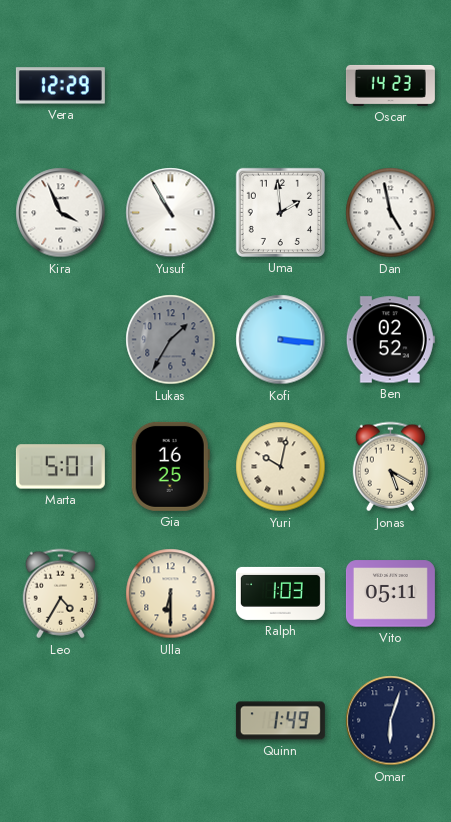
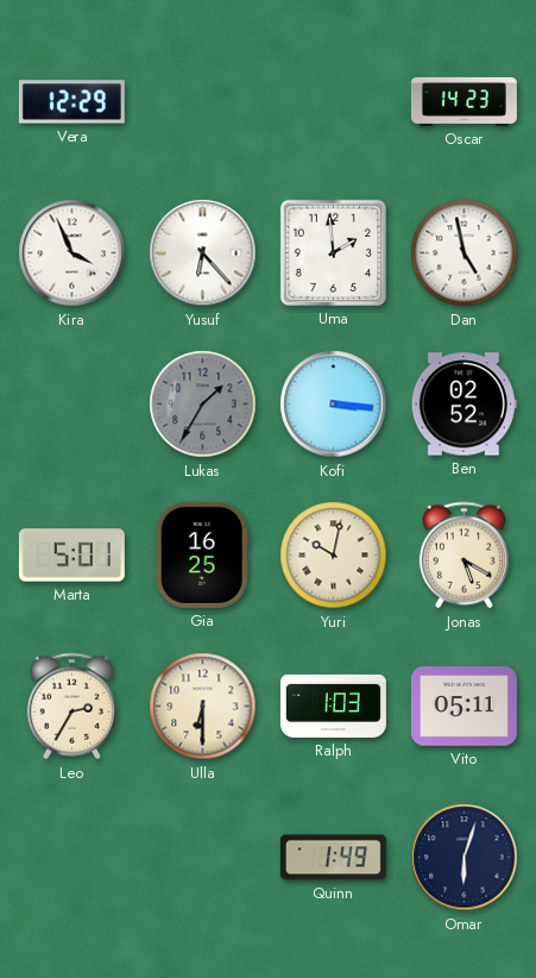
Yusuf: 10:55 -> 6:23
Leo: 4:35 -> 2:35
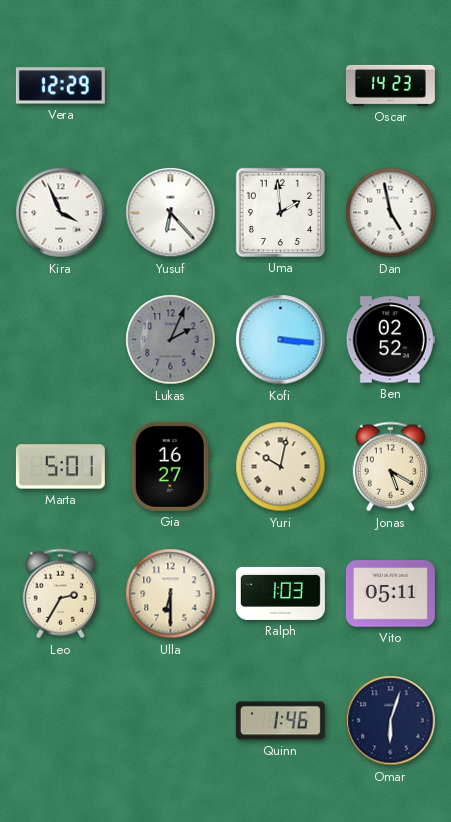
Lukas: 1:35 -> 2:04
Gia: 16:25 -> 16:27
Quinn: 1:49 -> 1:46
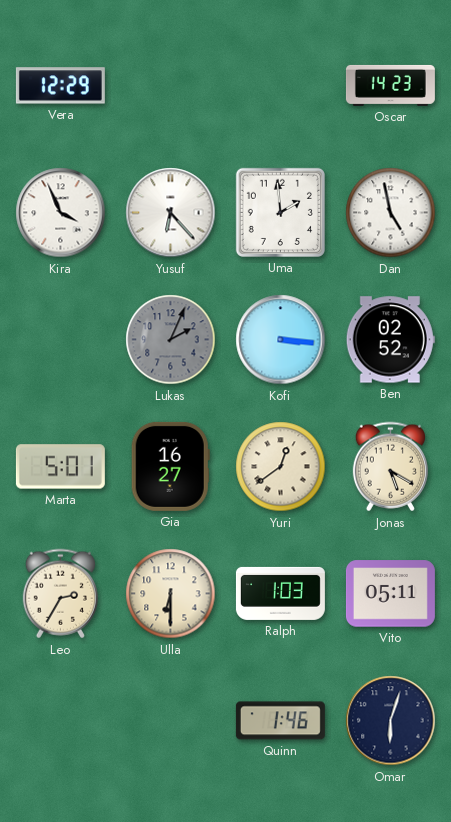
Yuri: 10:02 -> 12:39
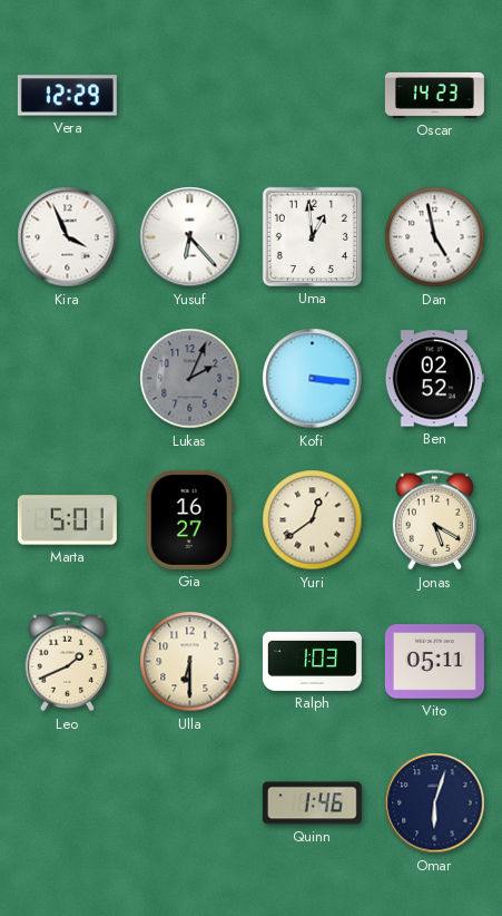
Uma: 1:59 -> 12:59
Leo: 2:35 -> 1:41
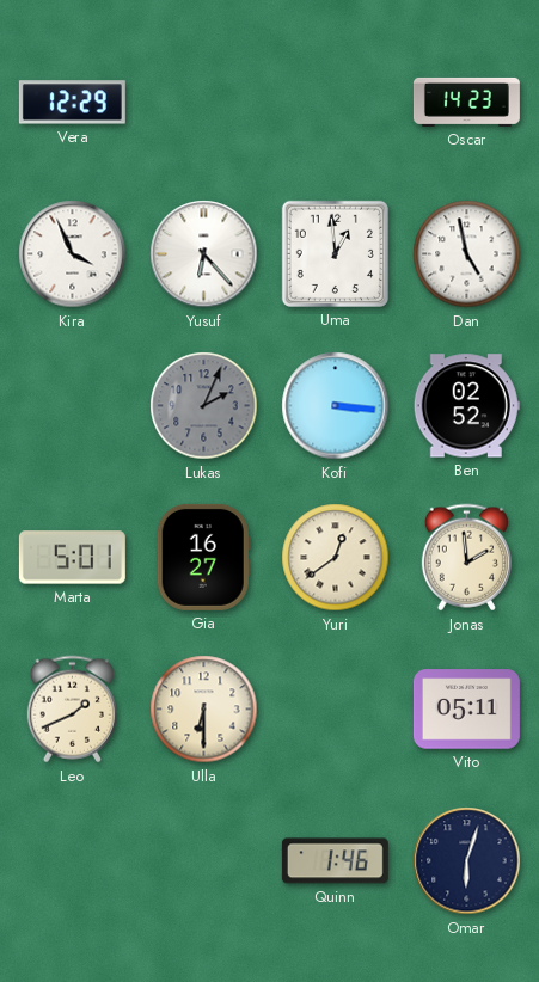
Jonas: 5:20 -> 1:59
Ralph: 1:03 -> none
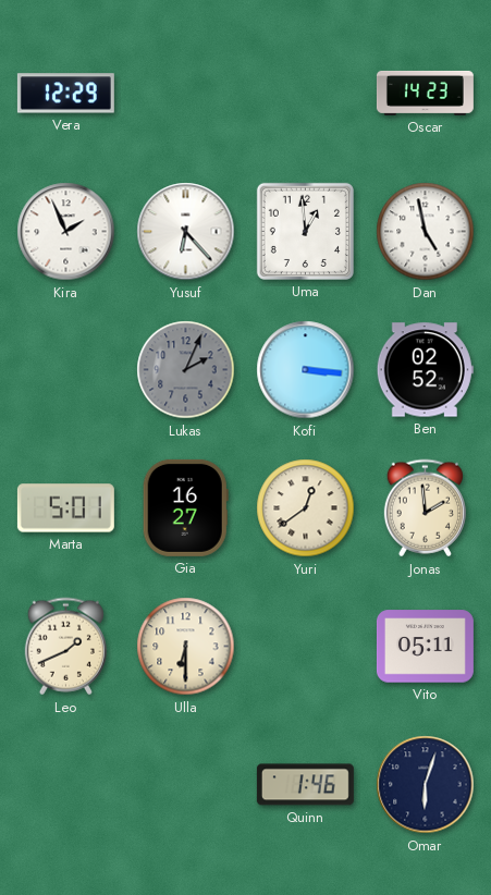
Kira: 3:56 -> 1:56
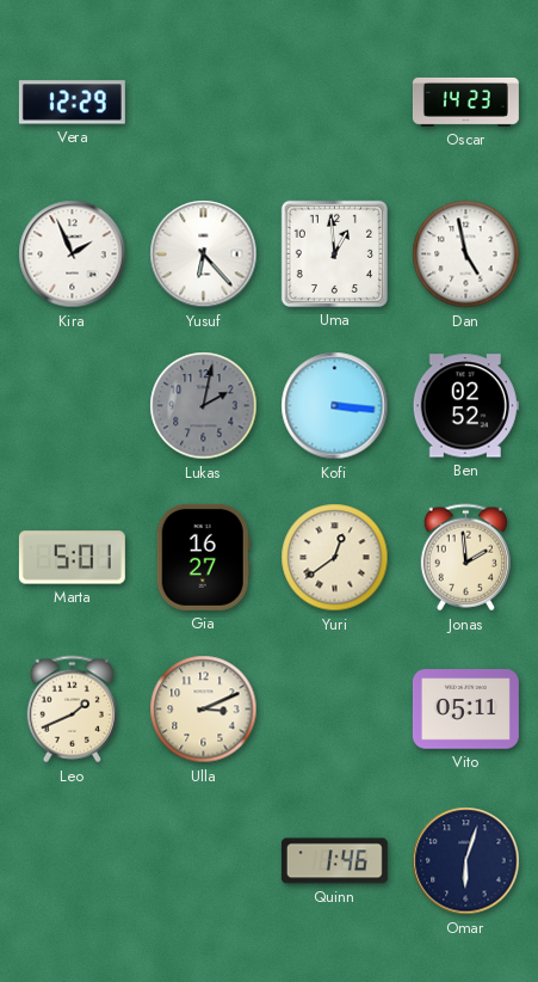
Lukas: 2:04 -> 2:02
Ulla: 6:30 -> 3:11
